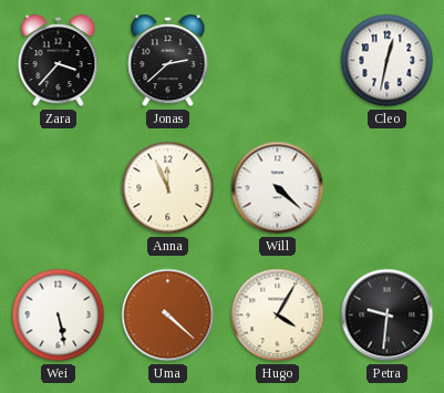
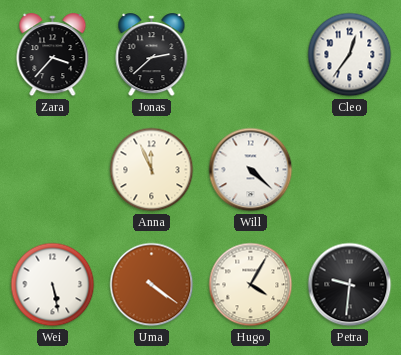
Cleo: 12:32 -> 12:36
Uma: 4:22 -> 4:21
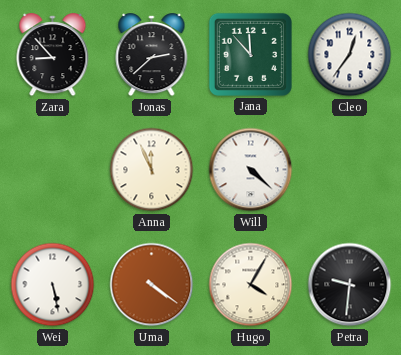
Zara: 3:37 -> 8:53
Jana: none -> 11:53
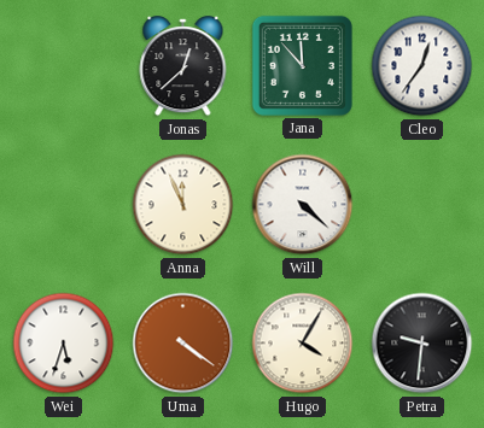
Zara: 8:53 -> none
Jonas: 2:38 -> 12:38
Wei: 5:28 -> 5:33
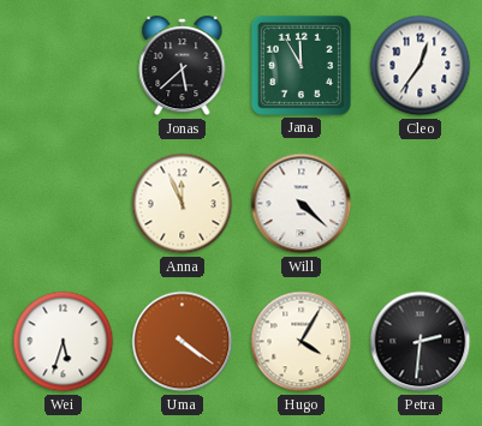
Jonas: 12:38 -> 5:38
Jana: 11:53 -> 11:55
Petra: 9:31 -> 2:31
